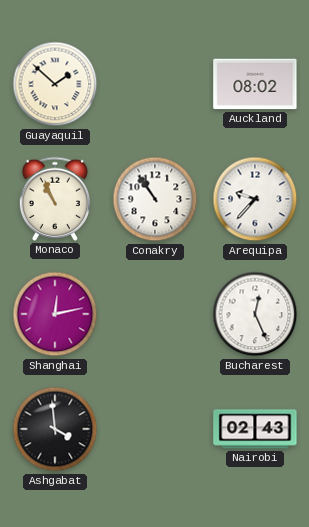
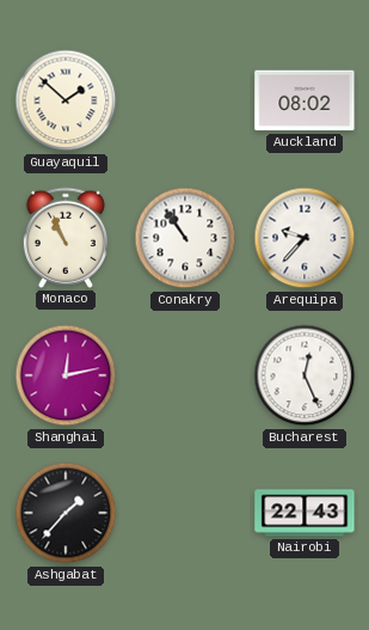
Ashgabat: 3:59 -> 1:37
Nairobi: 02:43 -> 22:43
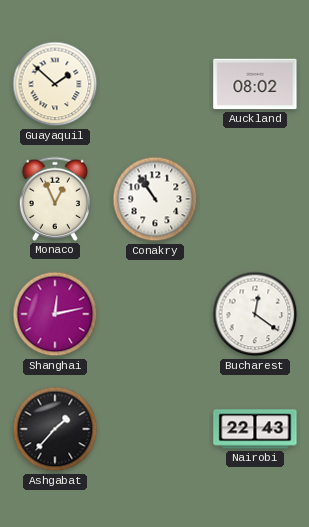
Monaco: 10:56 -> 12:56
Arequipa: 9:37 -> none
Bucharest: 12:26 -> 12:21
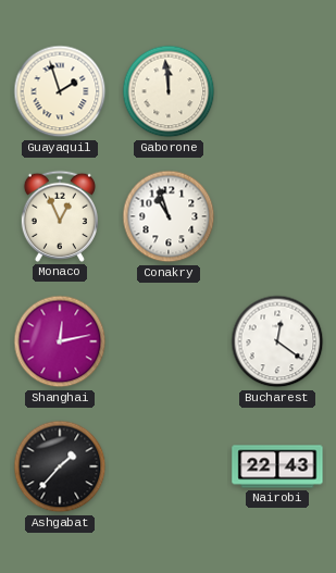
Guayaquil: 1:52 -> 1:57
Gaborone: none -> 11:59
Auckland: 08:02 -> none
Conakry: 10:54 -> 10:57
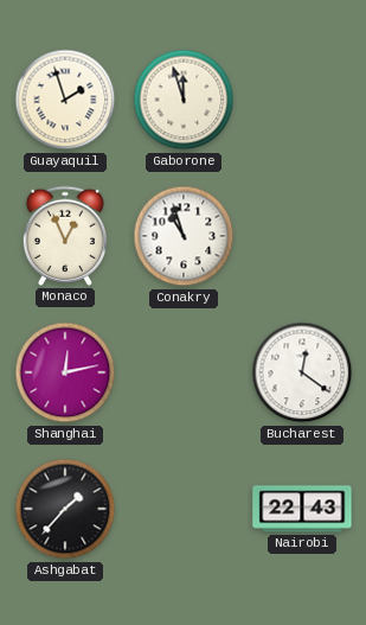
Gaborone: 11:59 -> 11:57
